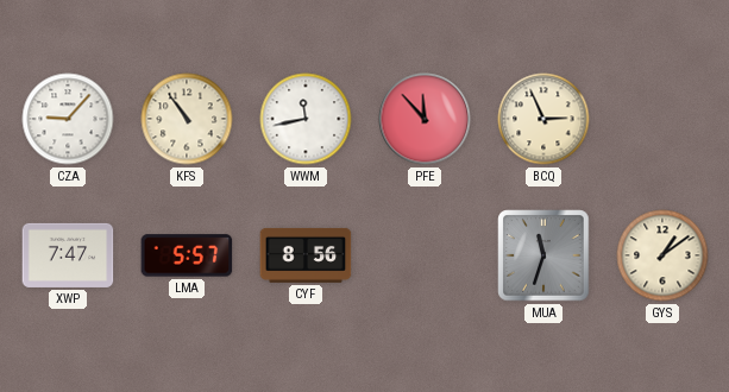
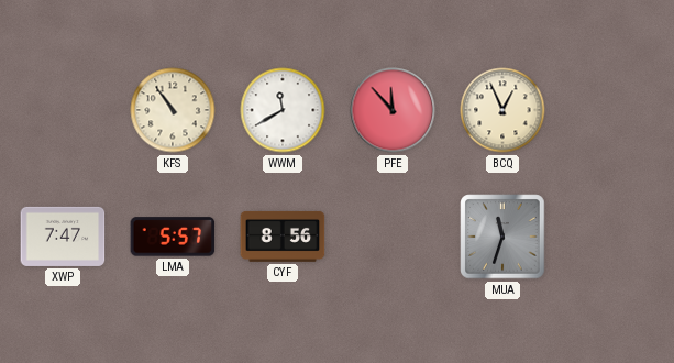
CZA: 9:07 -> none
WWM: 11:43 -> 11:40
BCQ: 2:56 -> 12:56
GYS: 1:09 -> none
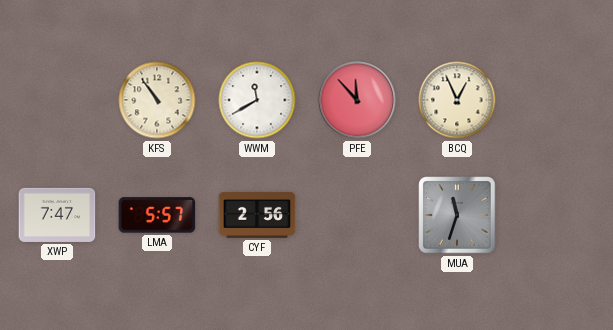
CYF: 8:56 -> 2:56
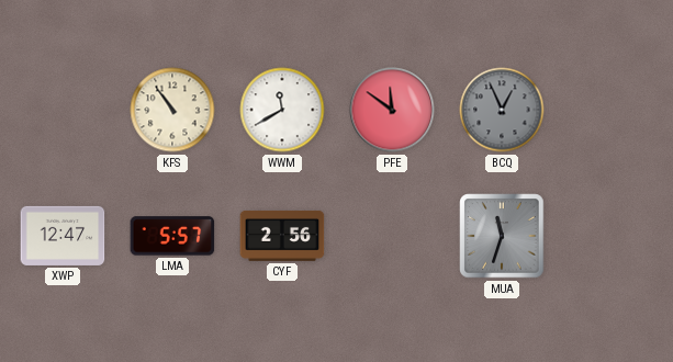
PFE: 11:53 -> 11:51
BCQ dial: cream -> grey
XWP: 7:47 -> 12:47
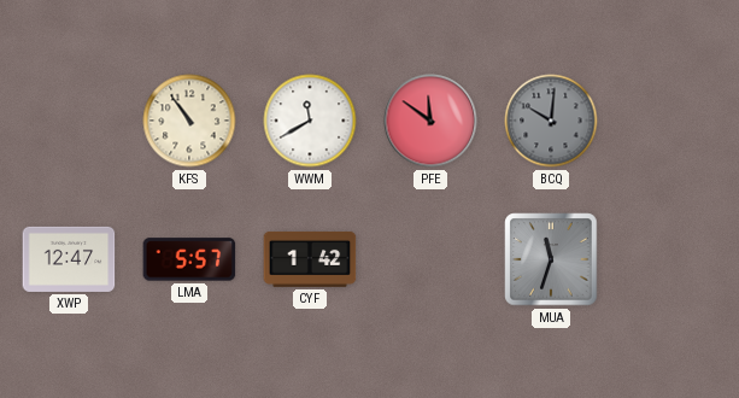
BCQ: 12:56 -> 10:01
CYF: 2:56 -> 1:42
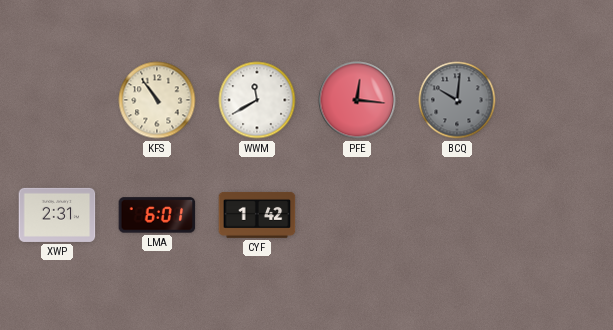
PFE: 11:51 -> 12:16
XWP: 12:47 -> 2:31
LMA: 5:57 -> 6:01
MUA: 11:33 -> none
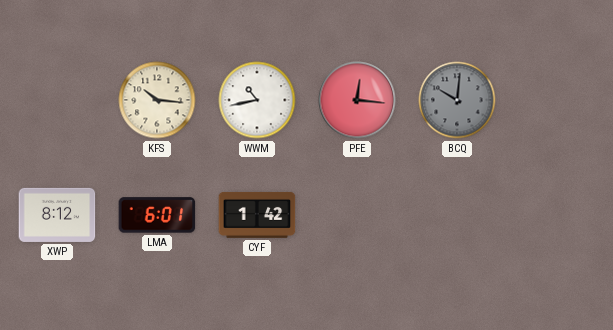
KFS: 10:54 -> 10:16
WWM: 11:40 -> 10:43
XWP: 2:31 -> 8:12
